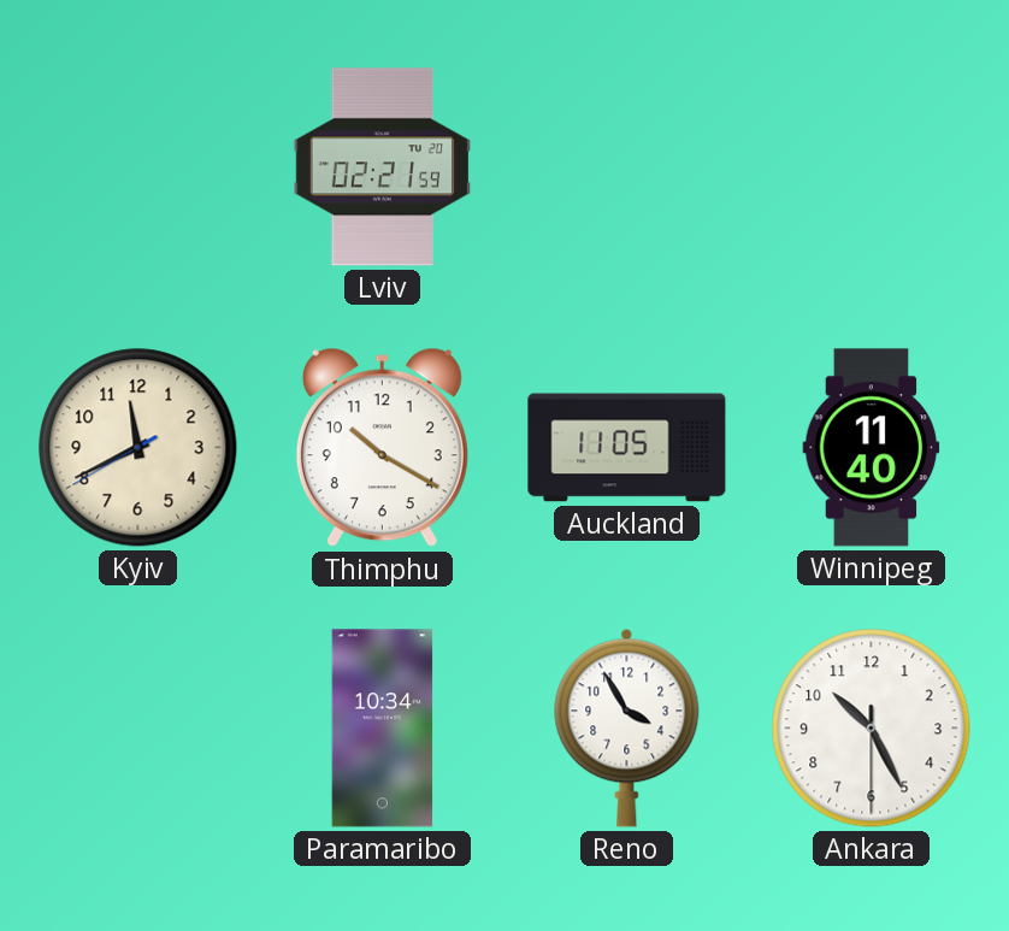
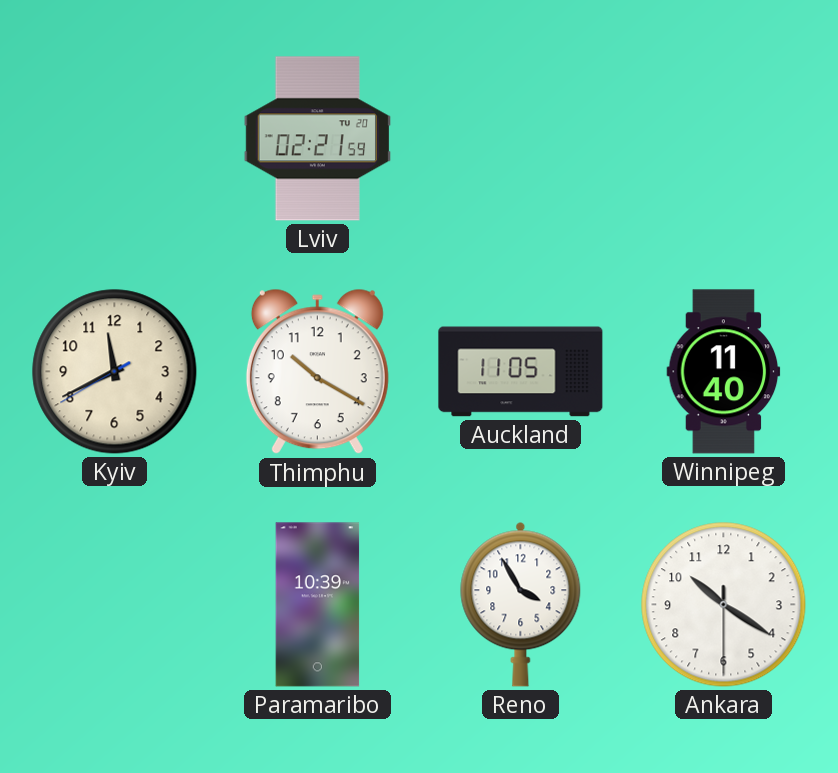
Paramaribo: 10:34 -> 10:39
Ankara: 10:25 -> 10:20
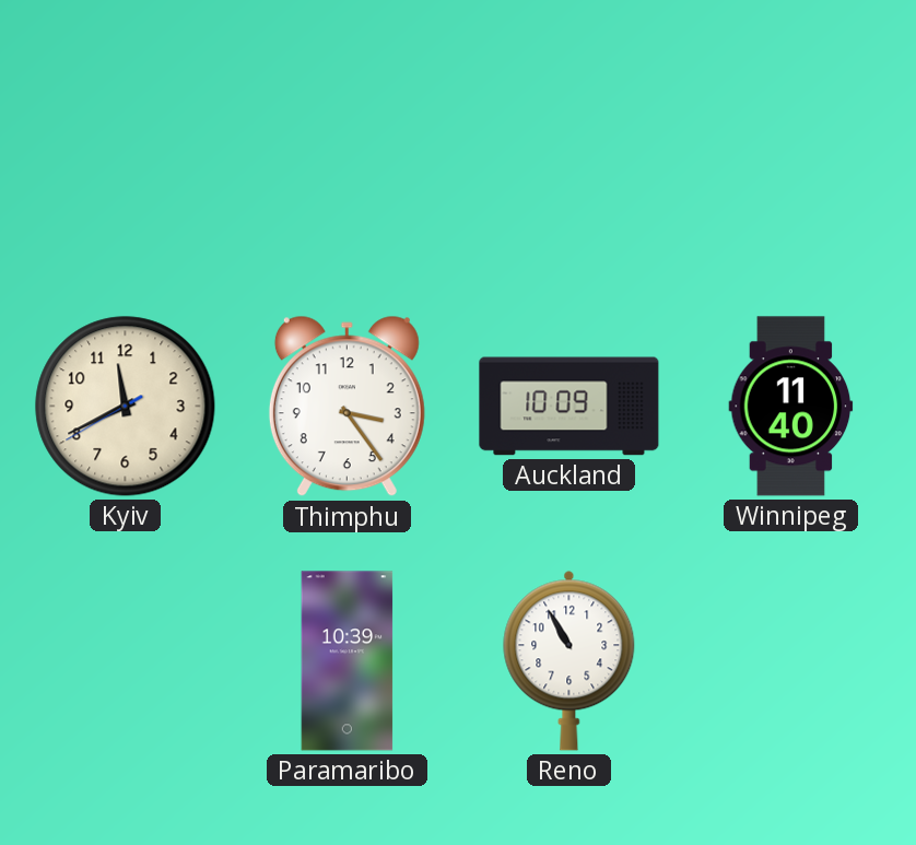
Lviv: 02:21 -> none
Thimphu: 10:20 -> 3:24
Auckland: 11:05 -> 10:09
Reno: 3:55 -> 10:55
Ankara: 10:20 -> none
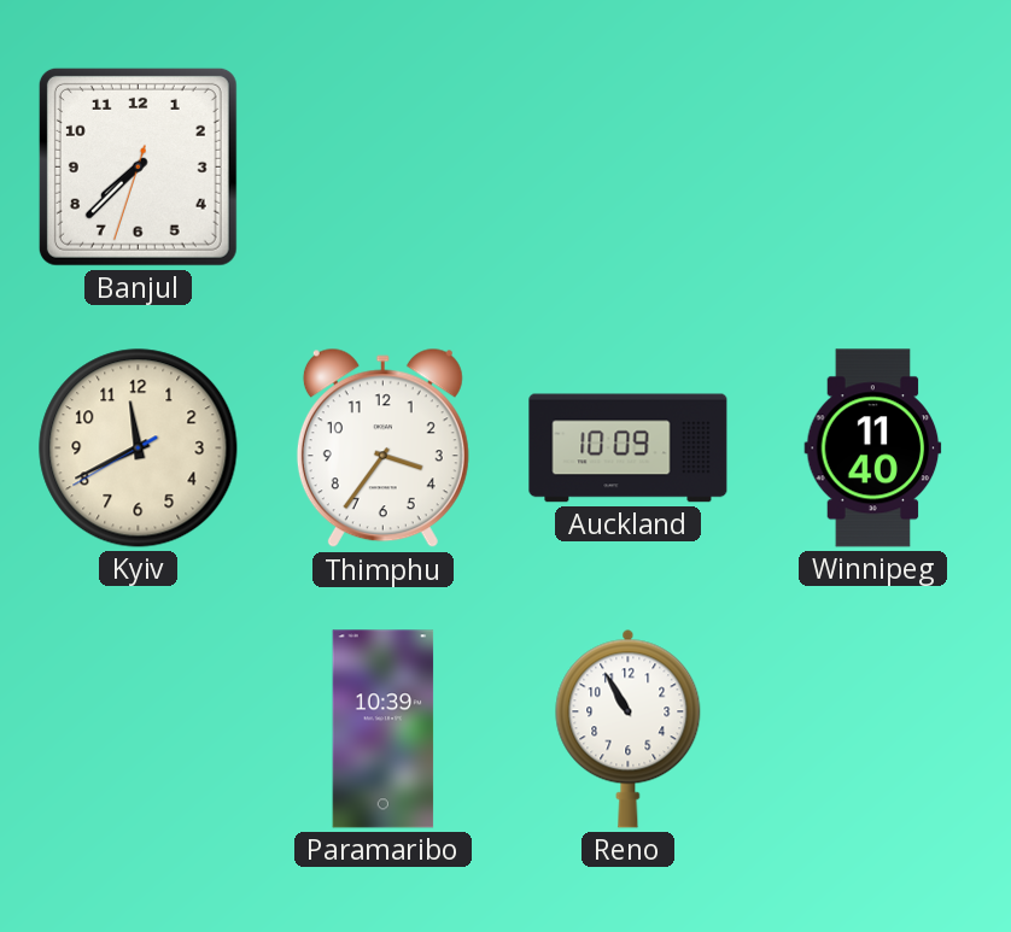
Banjul: none -> 7:37
Thimphu: 3:24 -> 3:36
